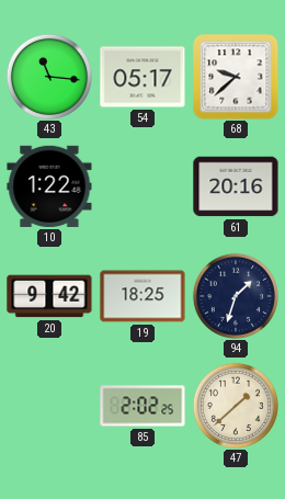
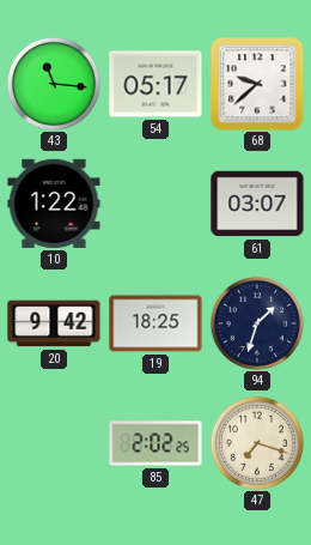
61: 20:16 -> 03:07
47: 1:38 -> 7:18
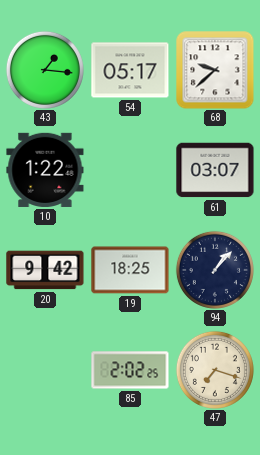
43: 11:16 -> 1:16
94: 1:33 -> 1:07
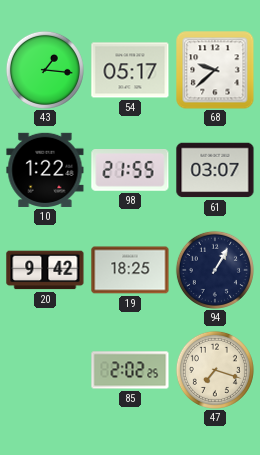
98: none -> 21:55
94: 1:07 -> 1:05
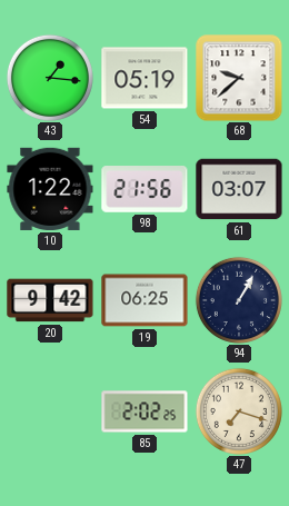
54: 05:17 -> 05:19
98: 21:55 -> 21:56
19: 18:25 -> 06:25
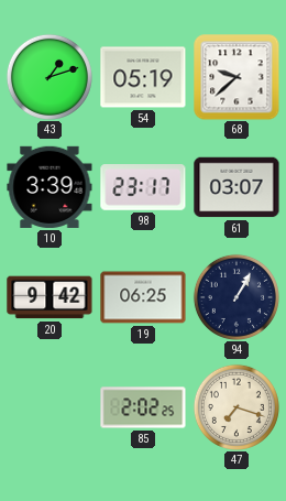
43: 1:16 -> 1:12
10: 1:22 -> 3:39
98: 21:56 -> 23:17
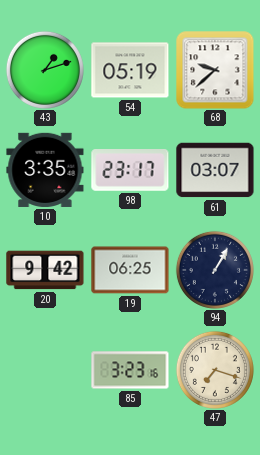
10: 3:39 -> 3:35
85: 2:02 -> 3:23
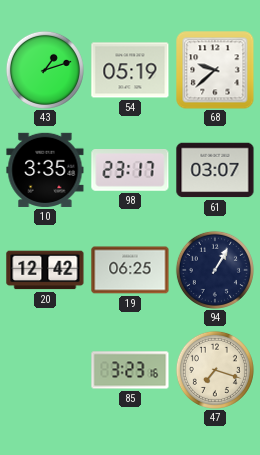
20: 9:42 -> 12:42
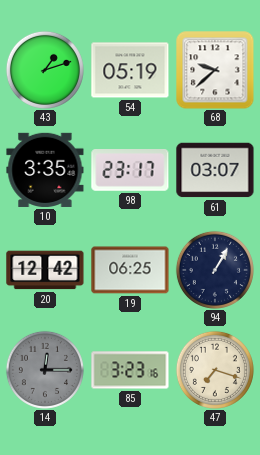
14: none -> 12:15
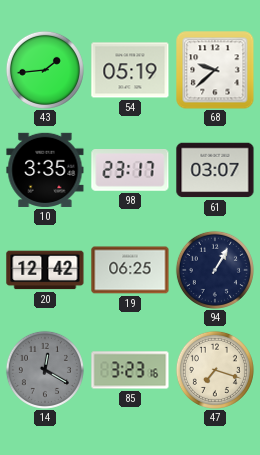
43: 1:12 -> 1:44
14: 12:15 -> 12:20
